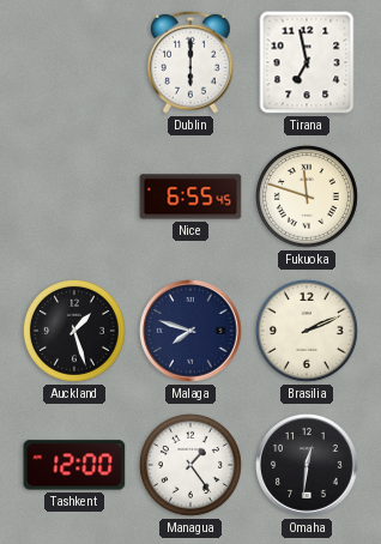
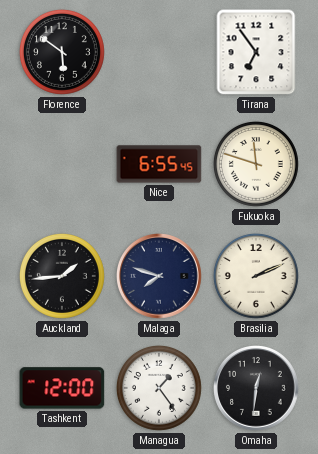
Florence: none -> 5:51
Dublin: 6:00 -> none
Tirana: 6:58 -> 6:54
Auckland: 1:27 -> 1:44
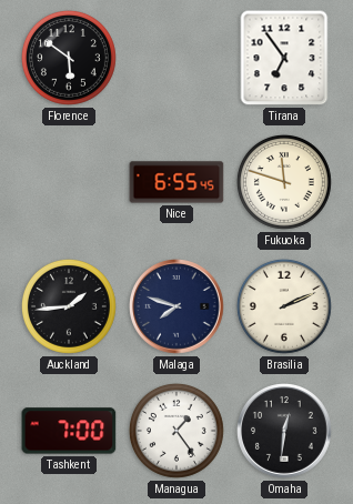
Tashkent: 12:00 -> 7:00
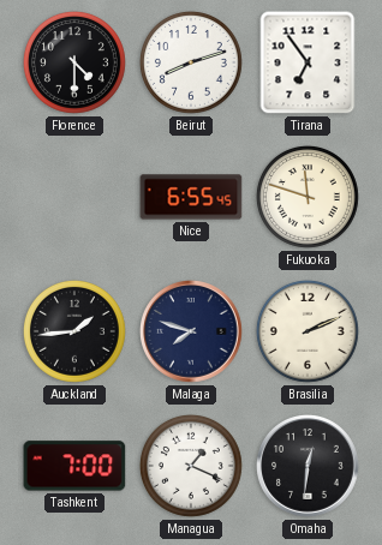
Florence: 5:51 -> 4:30
Beirut: none -> 8:12
Managua: 1:24 -> 1:19
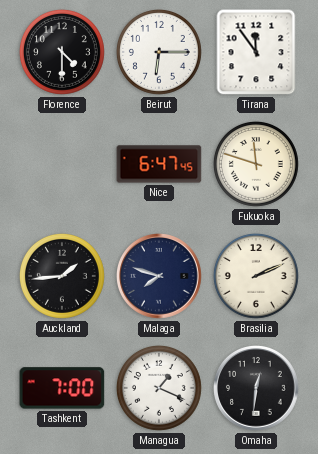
Beirut: 8:12 -> 6:15
Tirana: 6:54 -> 11:54
Nice: 6:55 -> 6:47
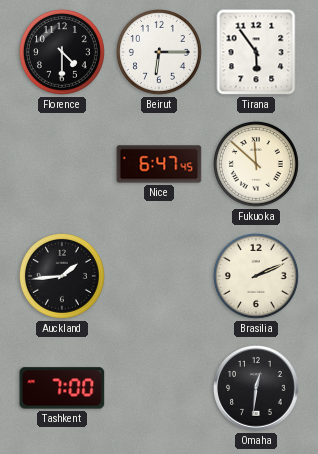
Tirana: 11:54 -> 5:54
Fukuoka: 11:48 -> 11:52
Malaga: 7:48 -> none
Managua: 1:19 -> none
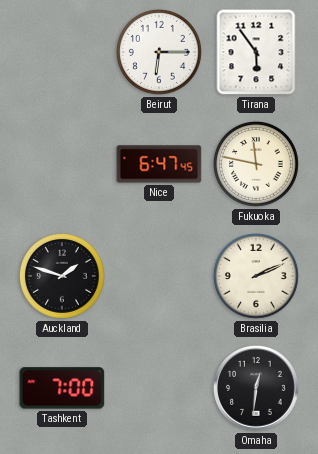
Florence: 4:30 -> none
Fukuoka: 11:52 -> 11:47
Auckland: 1:44 -> 1:48
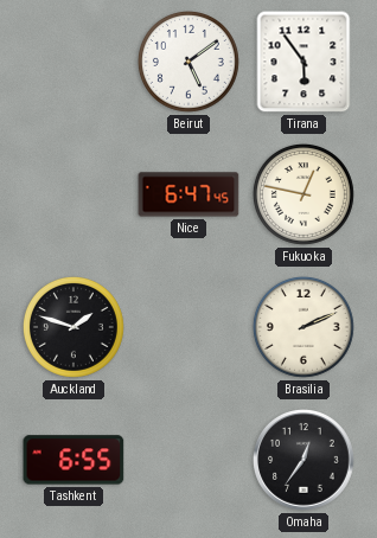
Beirut: 6:15 -> 5:09
Fukuoka: 11:47 -> 12:47
Tashkent: 7:00 -> 6:55
Omaha: 12:31 -> 12:36
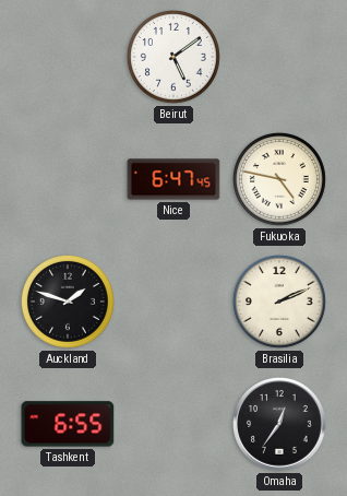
Tirana: 5:54 -> none
Fukuoka: 12:47 -> 4:47
